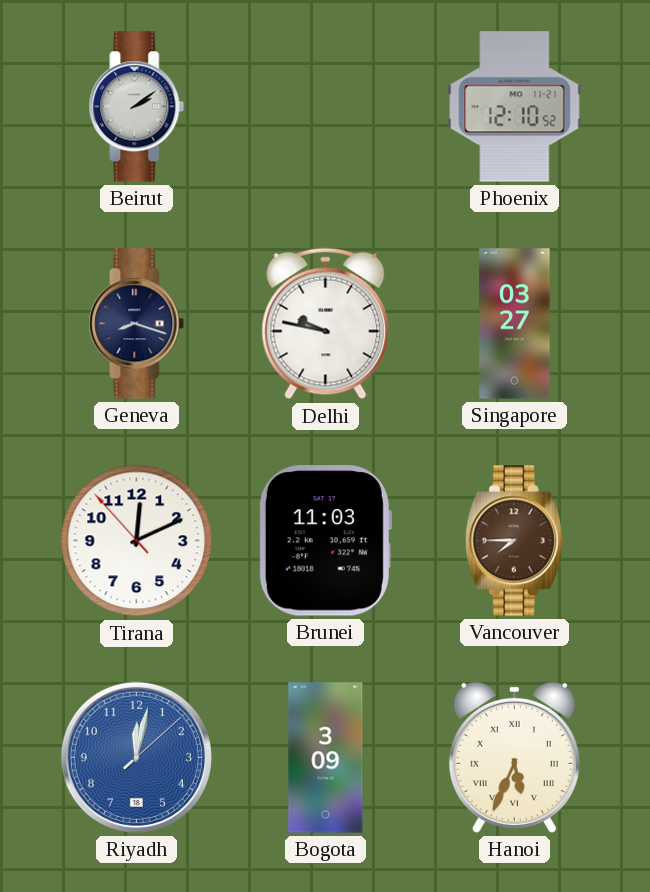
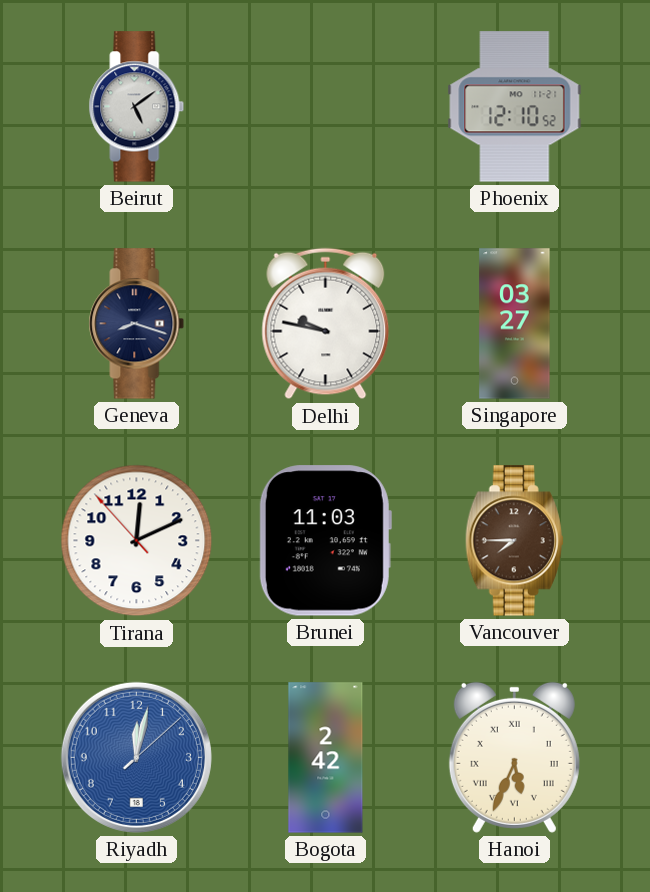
Beirut: 2:09 -> 5:09
Bogota: 3:09 -> 2:42
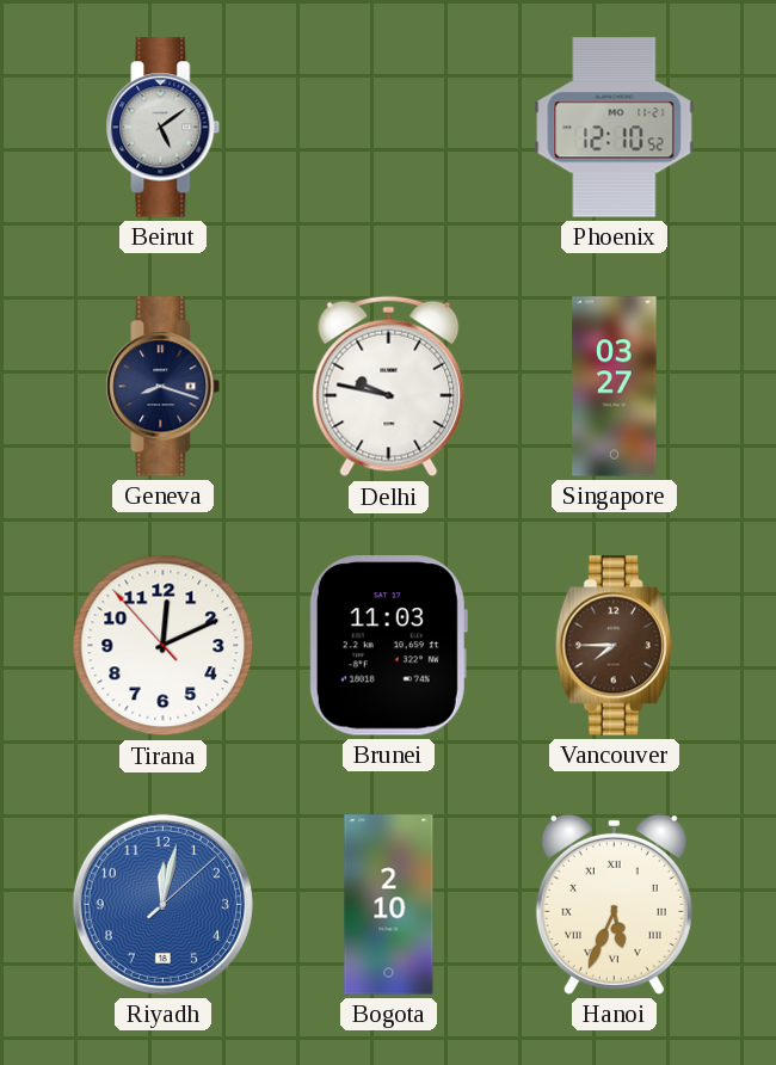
Bogota: 2:42 -> 2:10
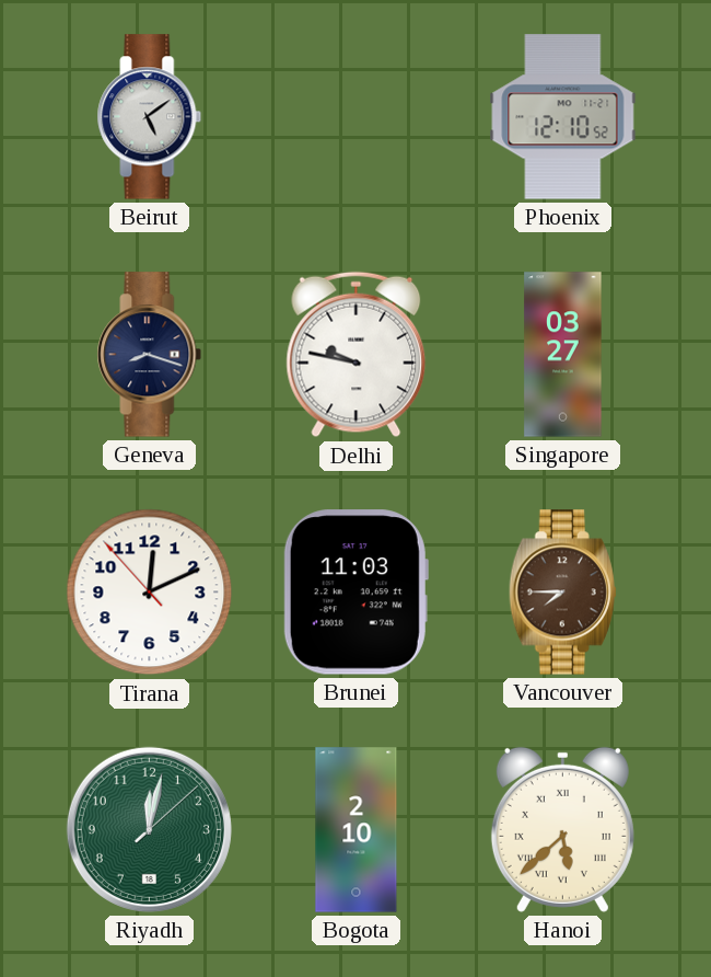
Riyadh dial: blue -> green
Hanoi: 5:34 -> 5:38
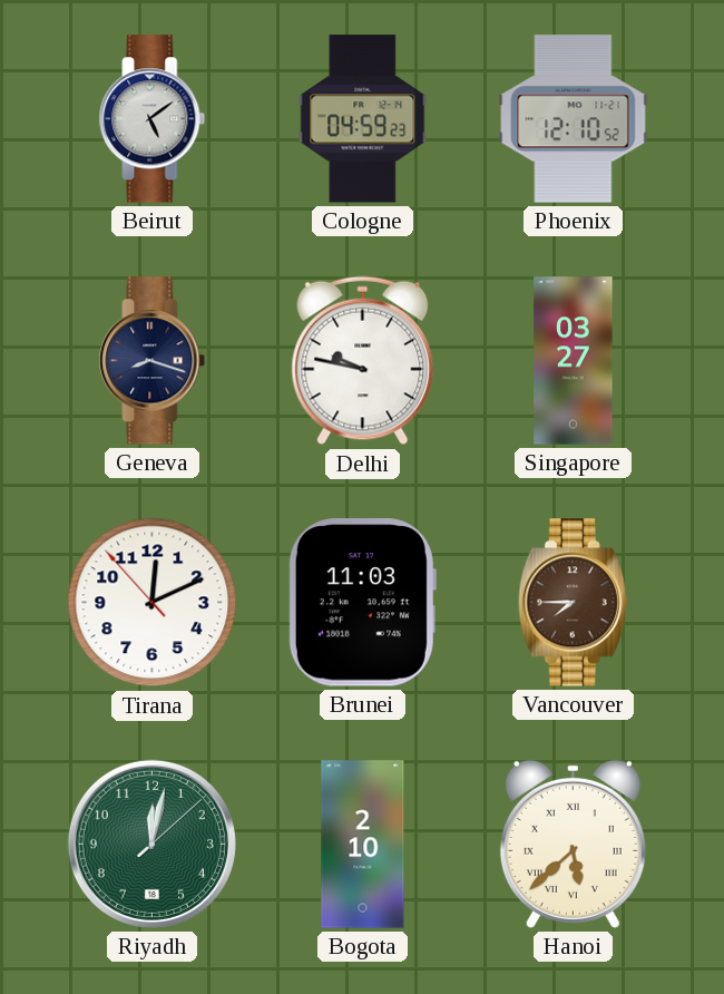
Cologne: none -> 04:59
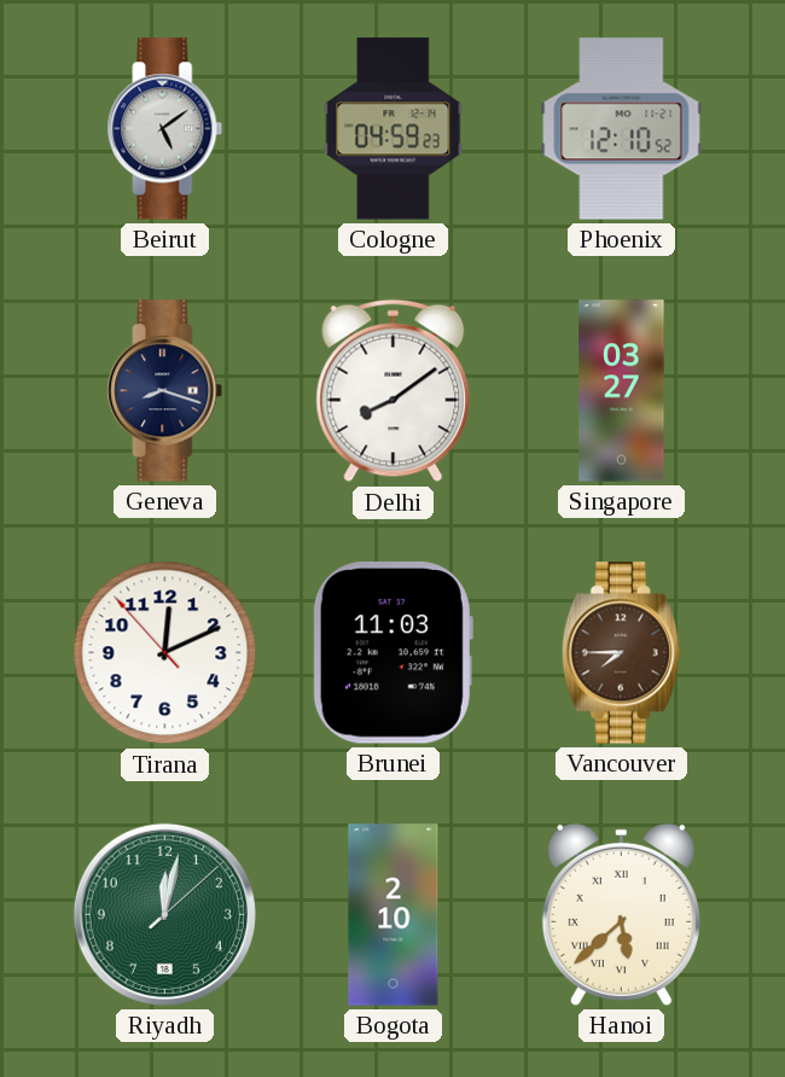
Delhi: 9:47 -> 8:09
